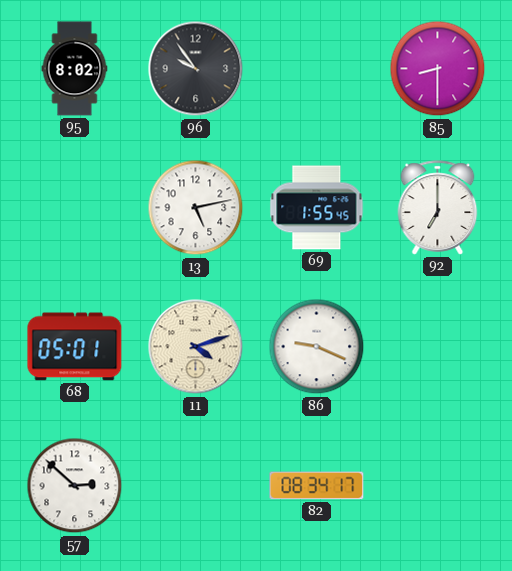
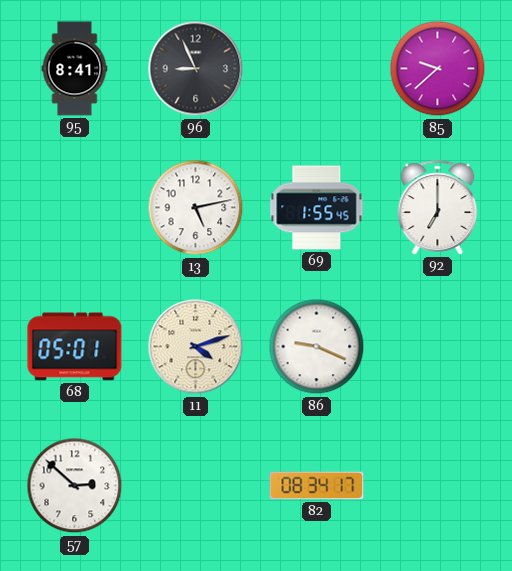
95: 8:02 -> 8:41
96: 9:54 -> 8:56
85: 8:30 -> 9:38
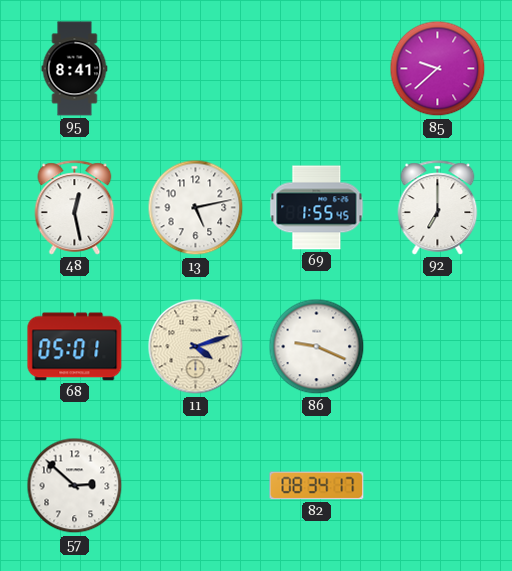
96: 8:56 -> none
48: none -> 12:28
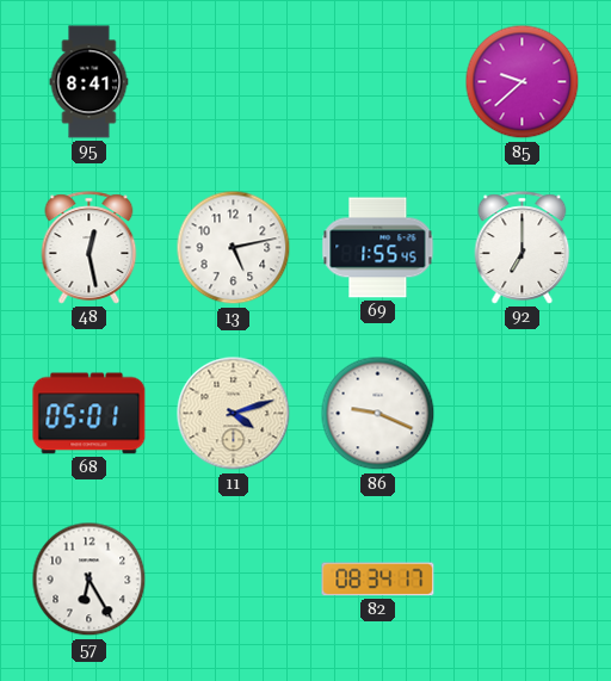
57: 2:52 -> 6:25
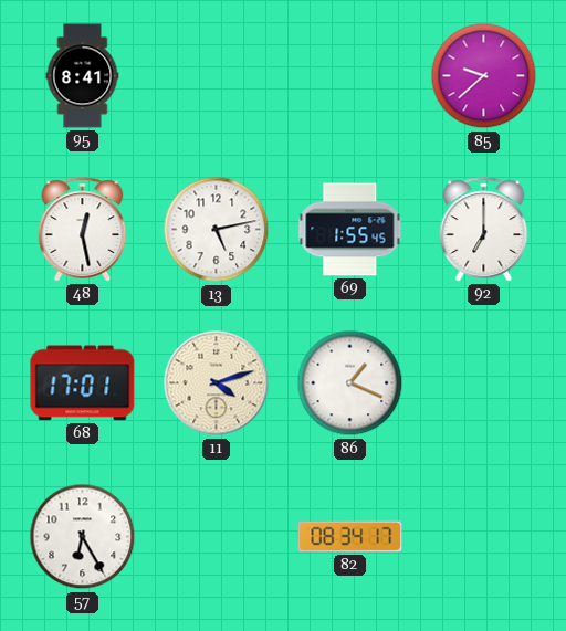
68: 05:01 -> 17:01
86: 9:19 -> 1:19
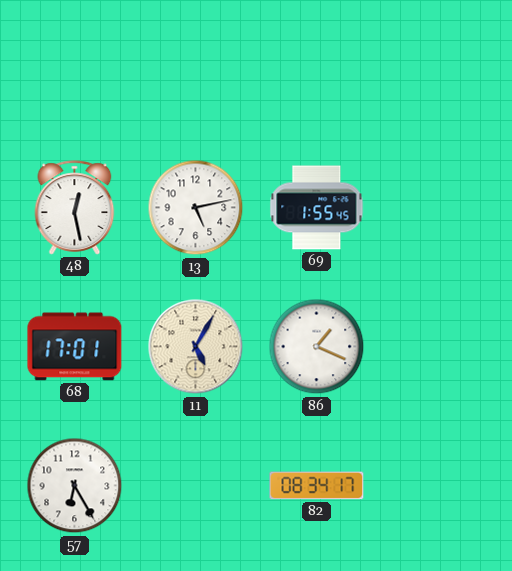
95: 8:41 -> none
85: 9:38 -> none
92: 7:00 -> none
11: 4:12 -> 5:05
